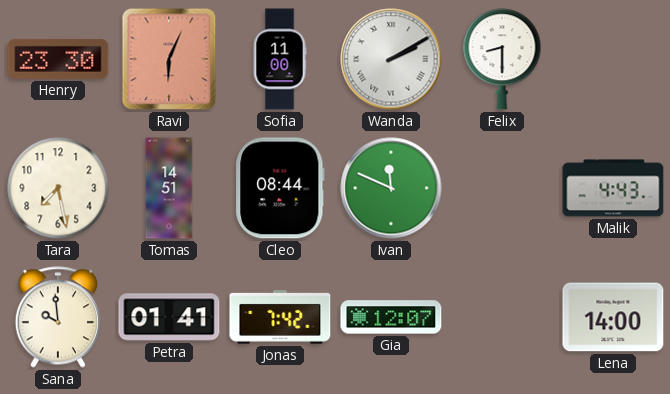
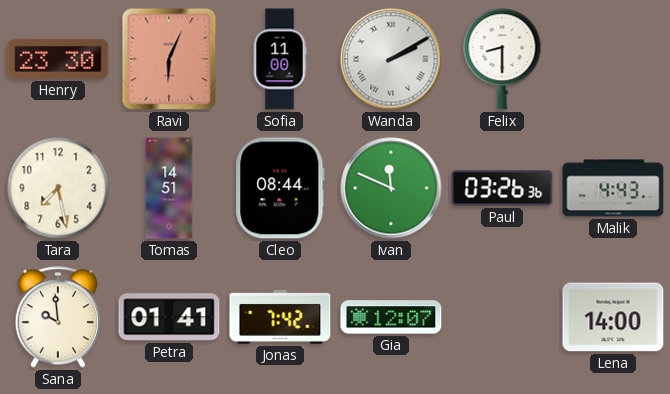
Paul: none -> 03:26
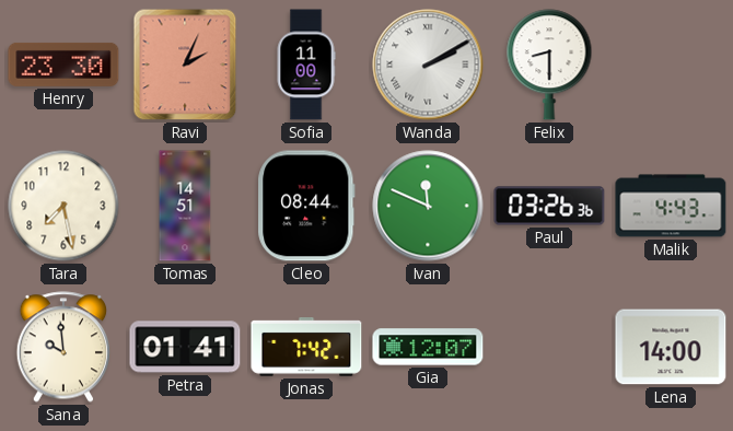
Ravi: 6:04 -> 2:04
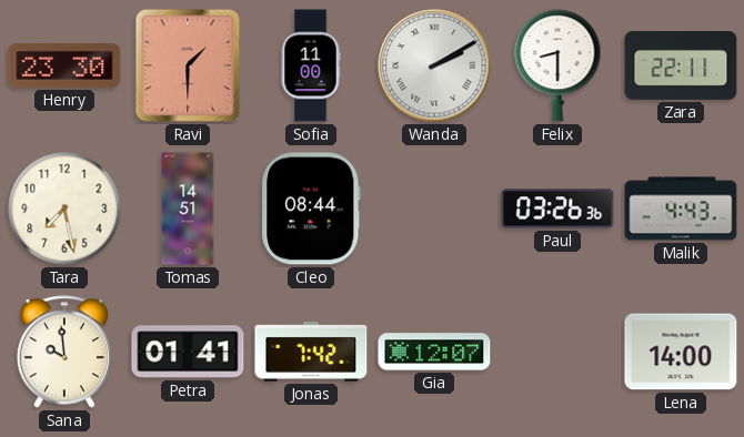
Ravi: 2:04 -> 1:30
Zara: none -> 22:11
Ivan: 11:49 -> none
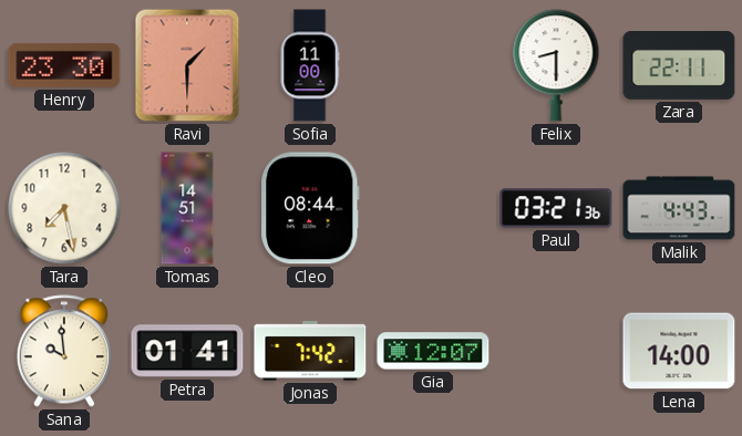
Wanda: 2:10 -> none
Paul: 03:26 -> 03:21
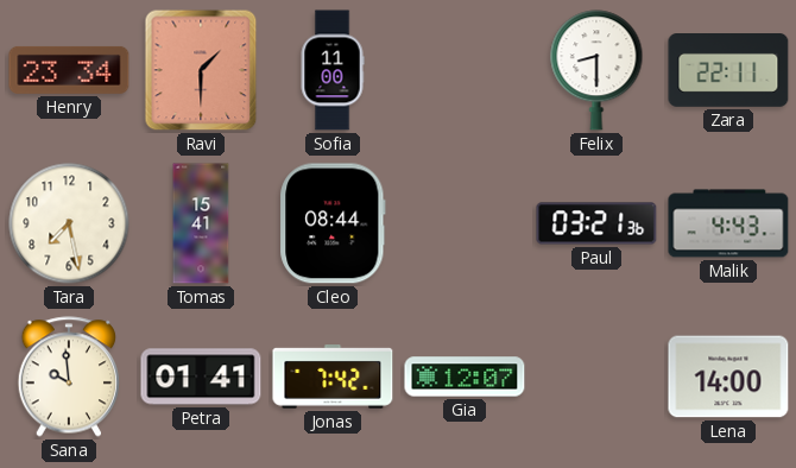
Henry: 23:30 -> 23:34
Tomas: 14:51 -> 15:41
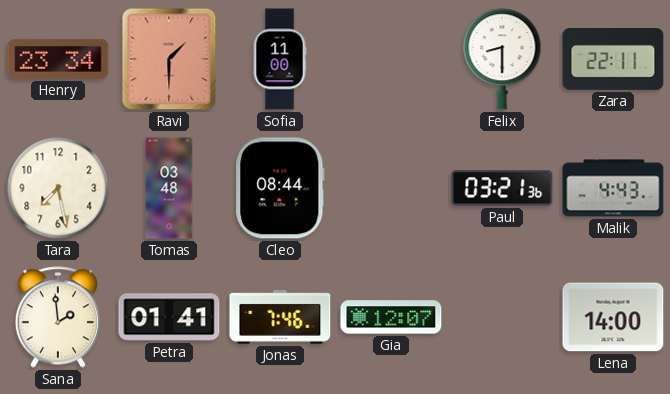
Tomas: 15:41 -> 03:48
Sana: 9:59 -> 1:59
Jonas: 7:42 -> 7:46
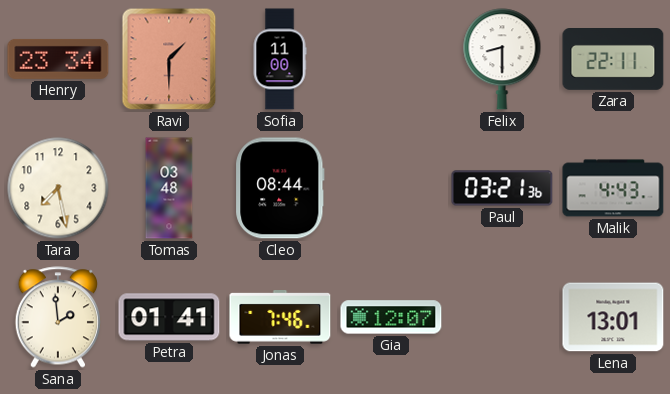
Lena: 14:00 -> 13:01
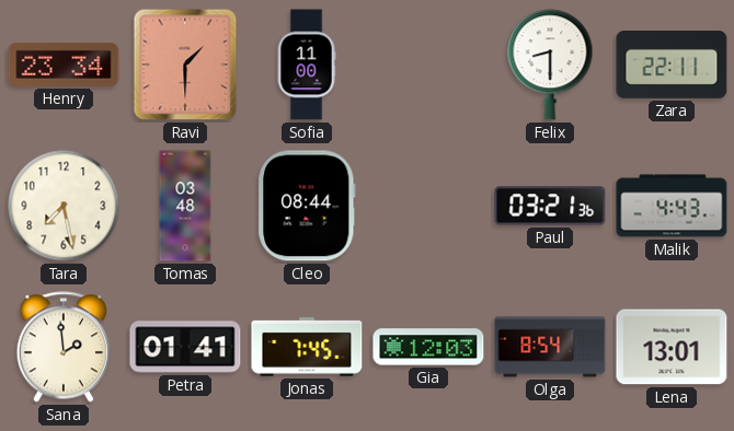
Jonas: 7:46 -> 7:45
Gia: 12:07 -> 12:03
Olga: none -> 8:54
